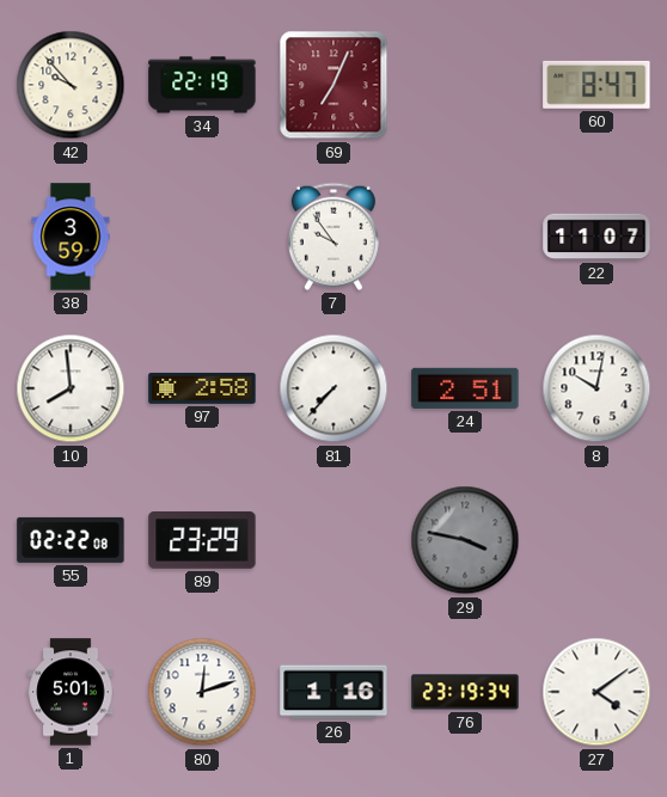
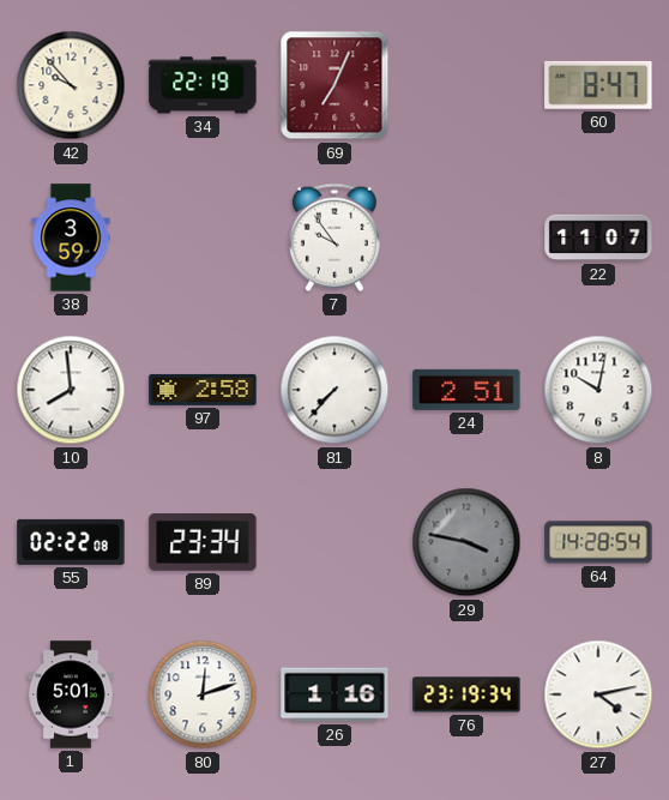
89: 23:29 -> 23:34
64: none -> 14:28
27: 4:09 -> 4:13
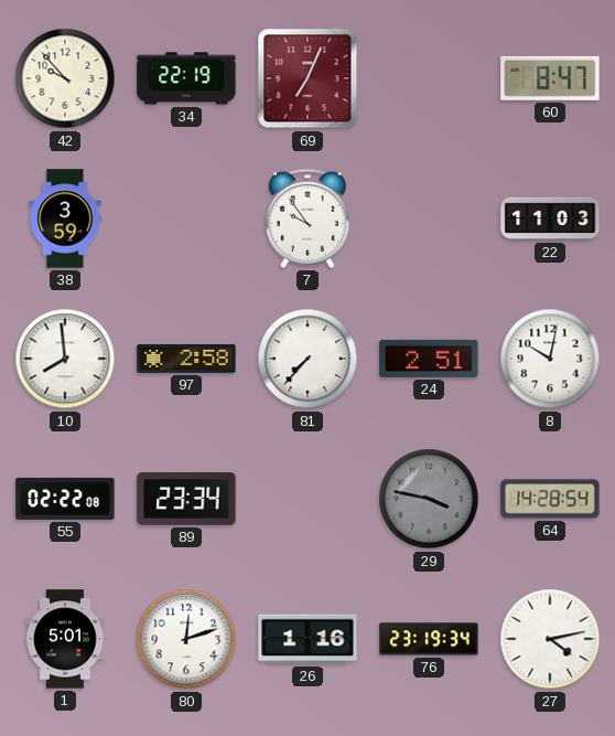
22: 11:07 -> 11:03
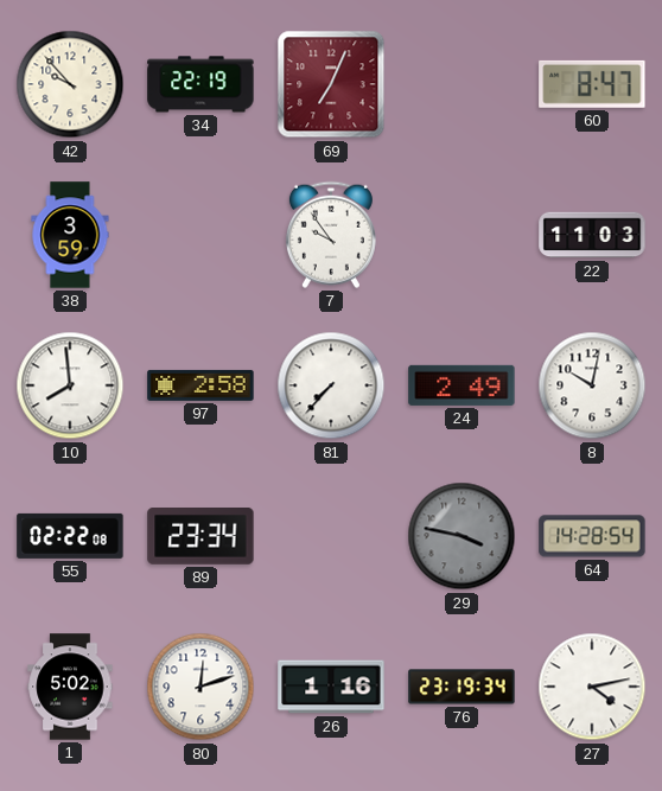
24: 2:51 -> 2:49
1: 5:01 -> 5:02
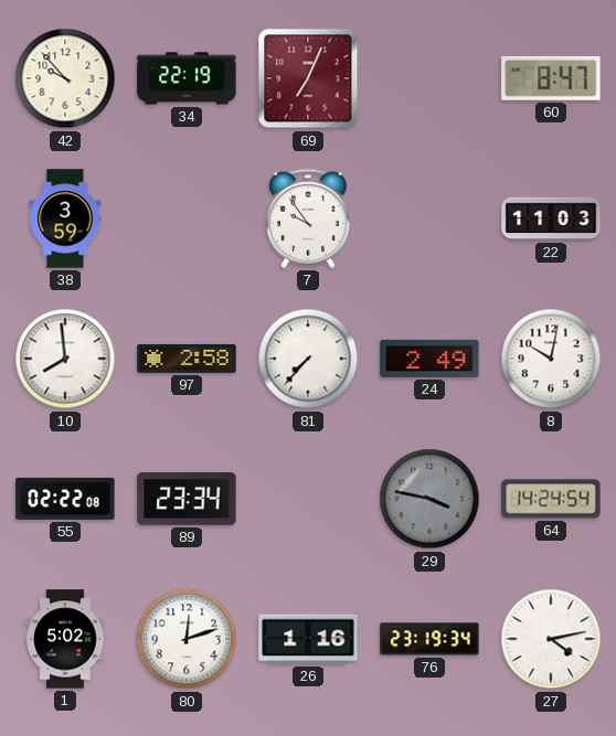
64: 14:28 -> 14:24
